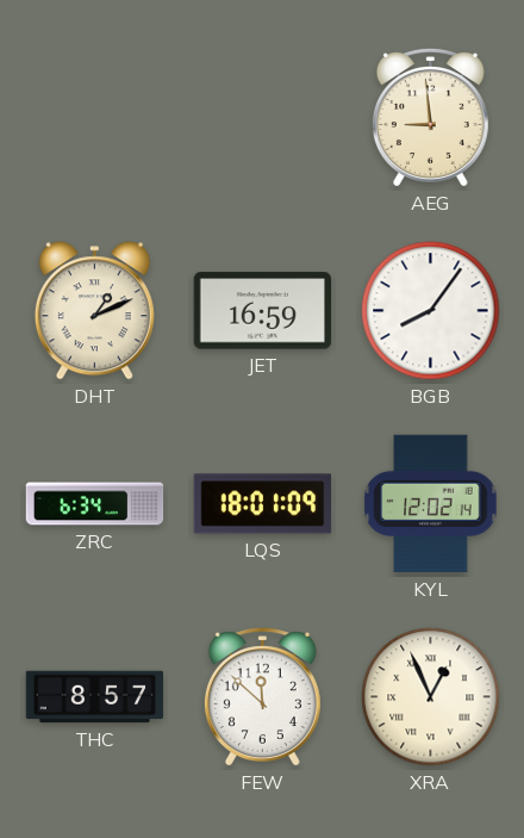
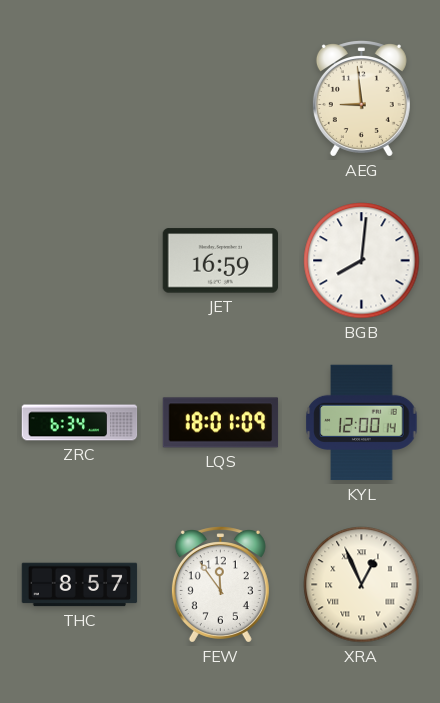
DHT: 1:11 -> none
BGB: 8:06 -> 8:01
KYL: 12:02 -> 12:00
FEW: 11:52 -> 11:54
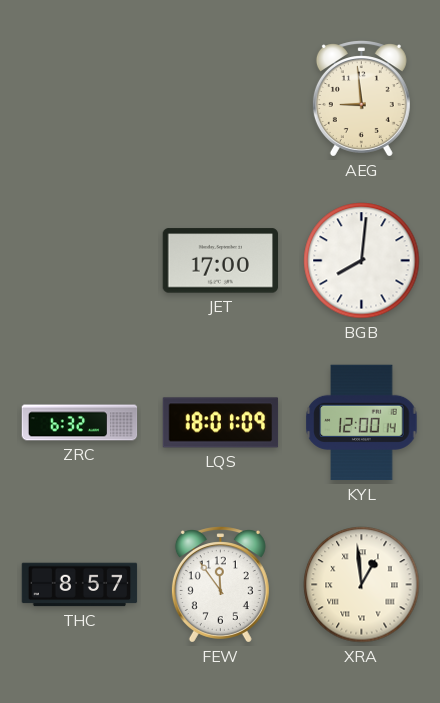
JET: 16:59 -> 17:00
ZRC: 6:34 -> 6:32
XRA: 12:56 -> 12:59
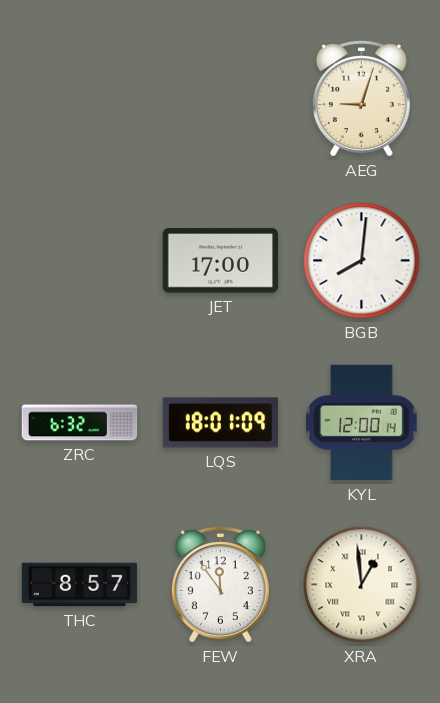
AEG: 8:59 -> 9:03
